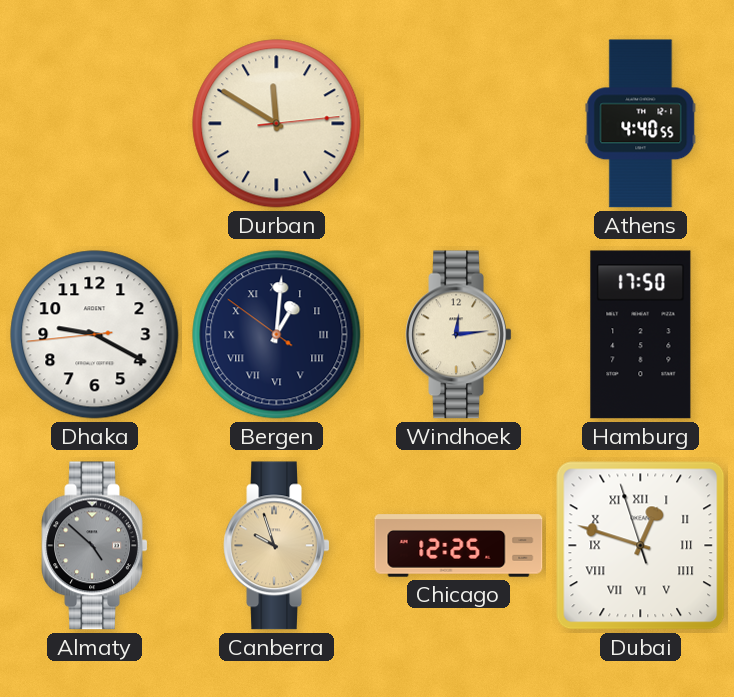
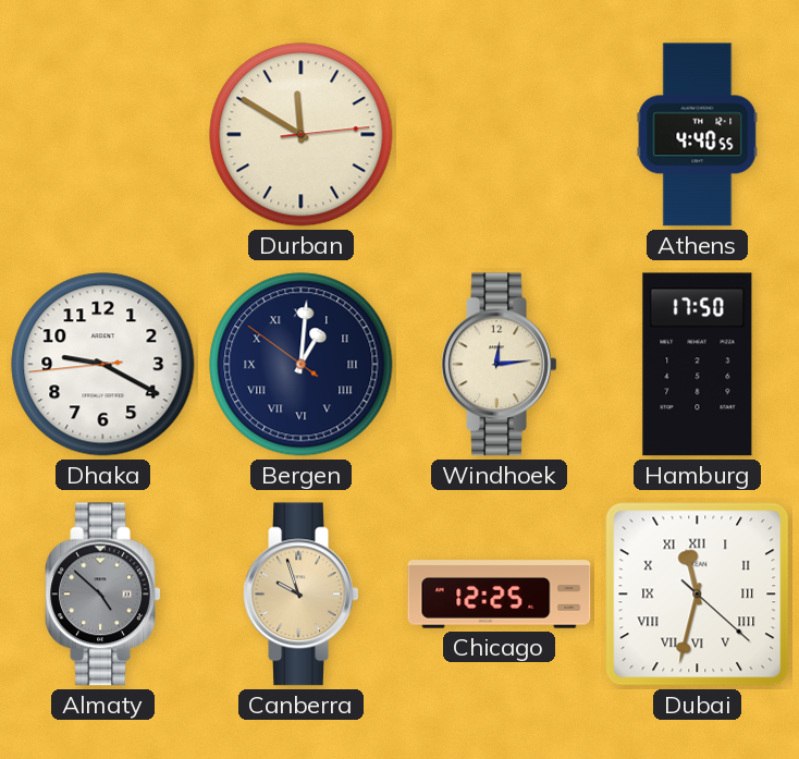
Dubai: 12:47 -> 11:32
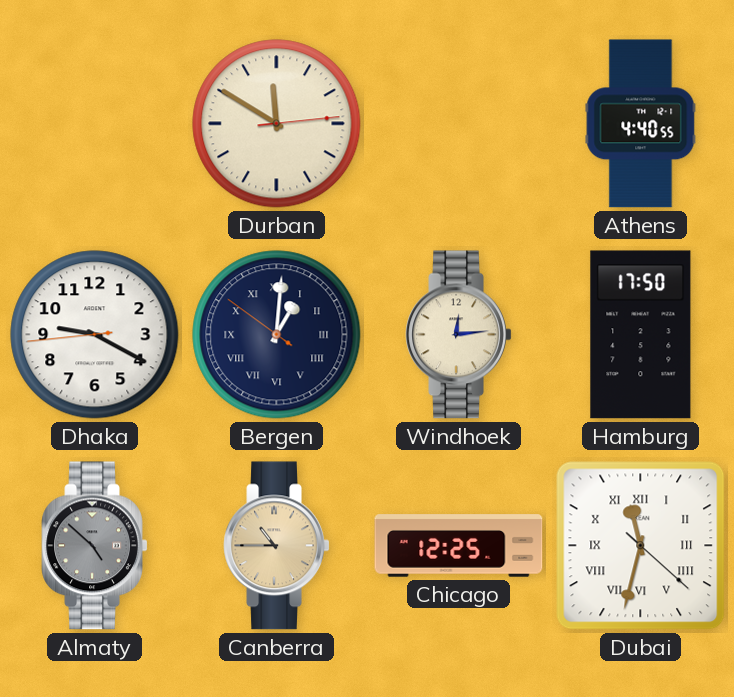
Canberra: 9:57 -> 10:45
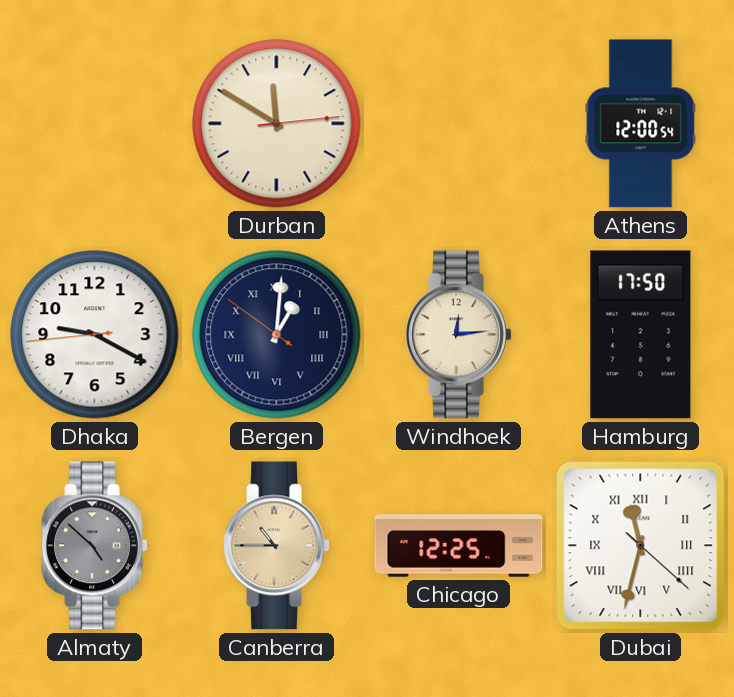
Athens: 4:40 -> 12:00
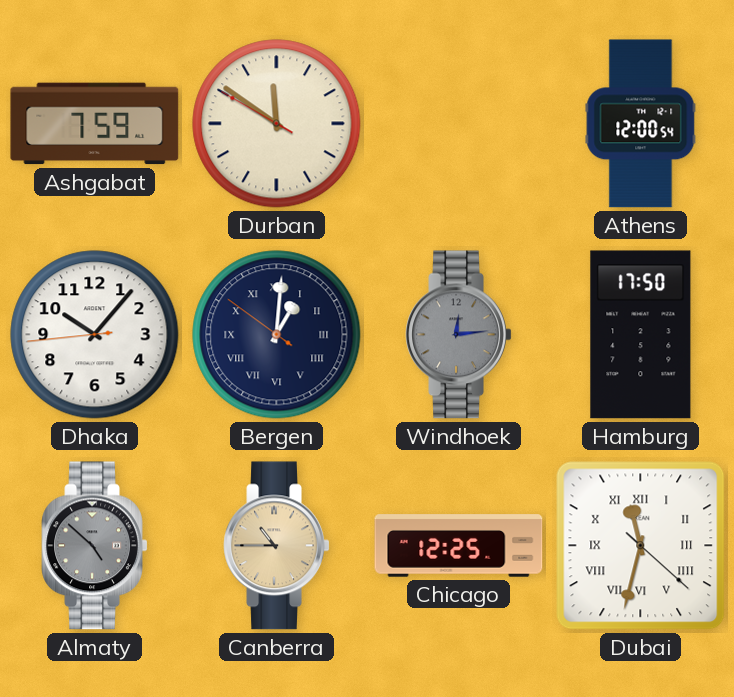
Ashgabat: none -> 7:59
Durban: 11:50:14 -> 11:50:50
Dhaka: 9:19 -> 10:06
Windhoek dial: cream -> grey
